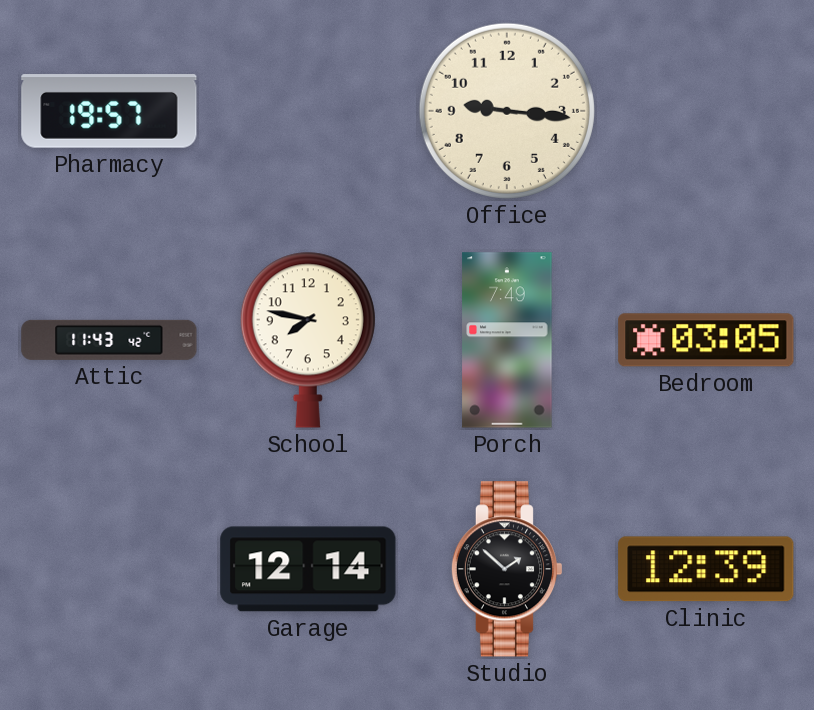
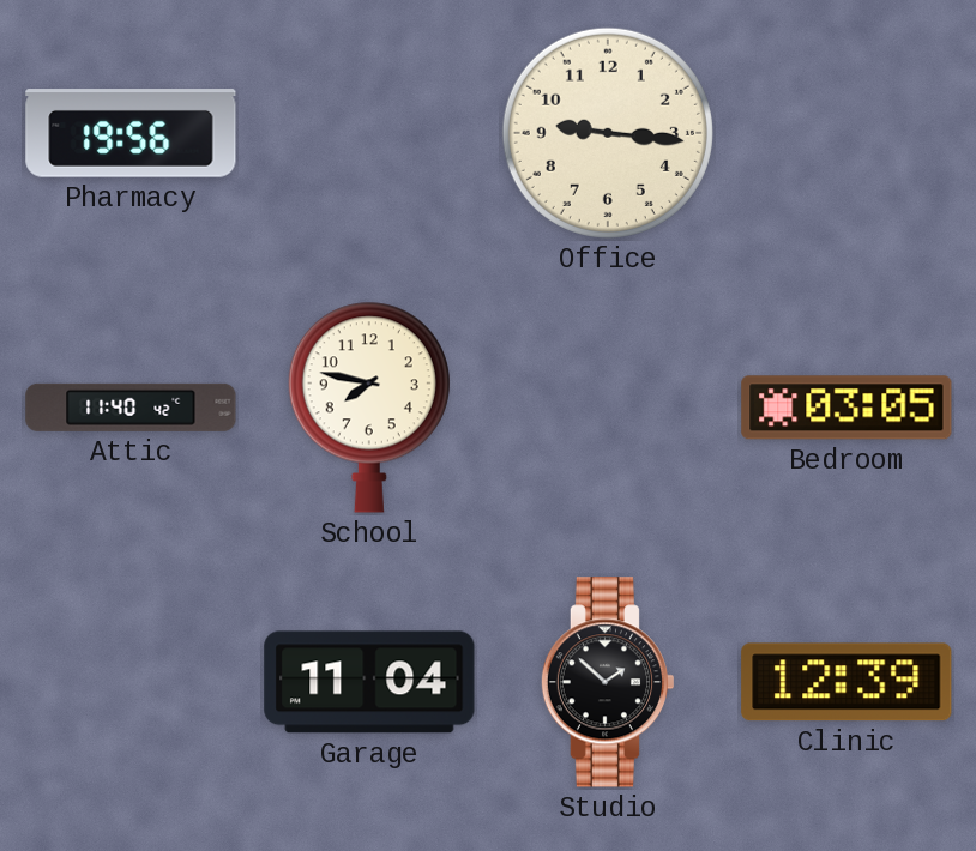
Pharmacy: 19:57 -> 19:56
Attic: 11:43 -> 11:40
Porch: 7:49 -> none
Garage: 12:14 -> 11:04
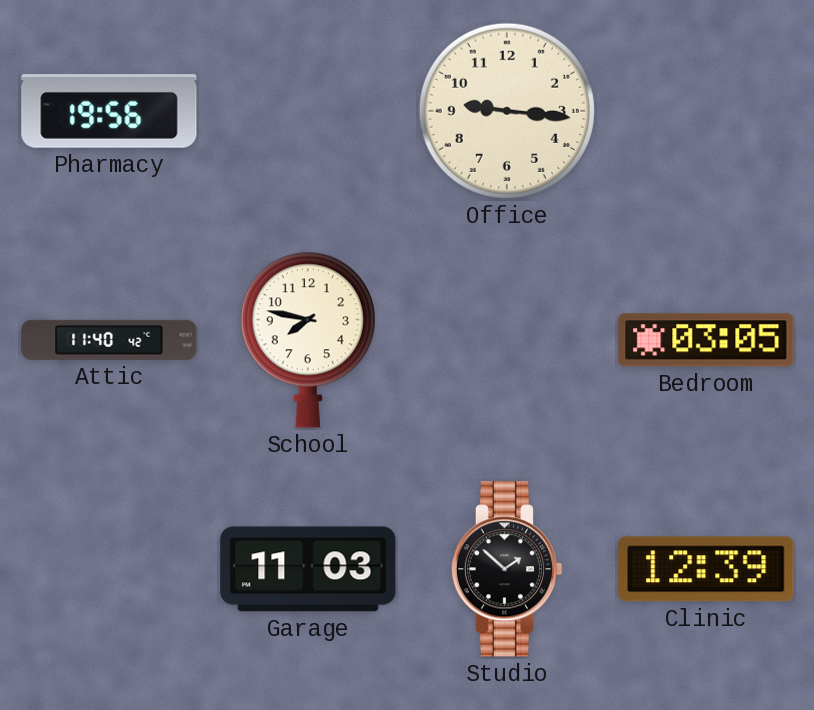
Garage: 11:04 -> 11:03
